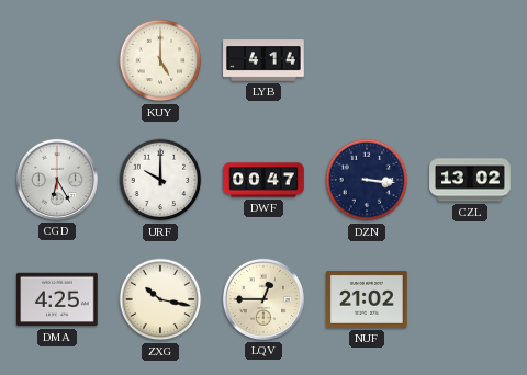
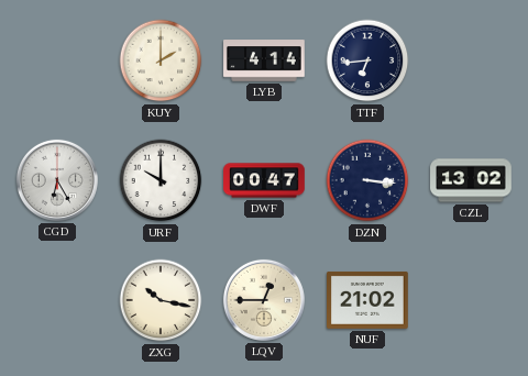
KUY: 5:00 -> 2:00
TTF: none -> 6:44
DMA: 4:25 -> none
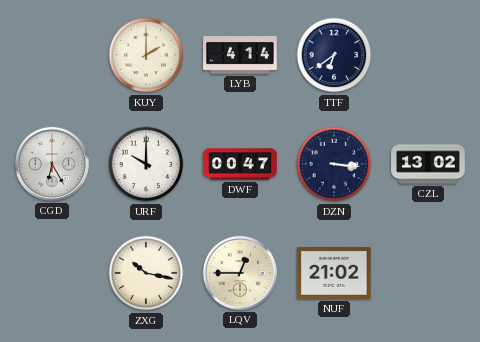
TTF: 6:44 -> 6:39
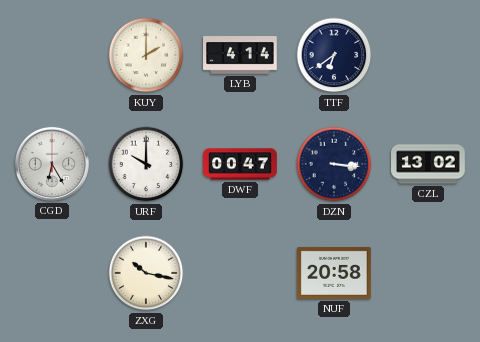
LQV: 12:45 -> none
NUF: 21:02 -> 20:58
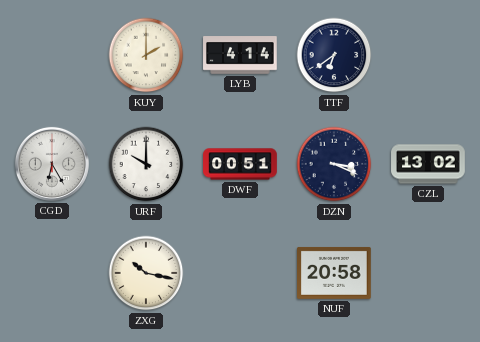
DWF: 00:47 -> 00:51
DZN: 3:16 -> 3:19
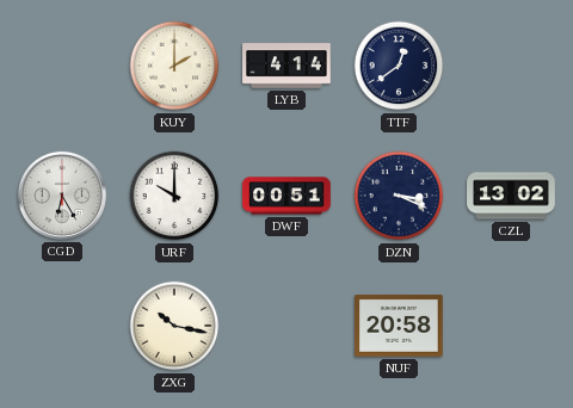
TTF: 6:39 -> 12:39
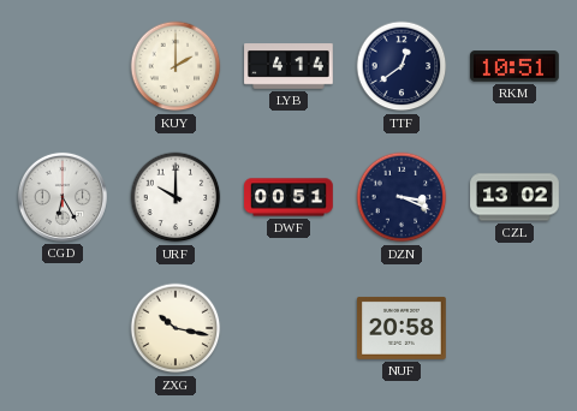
RKM: none -> 10:51
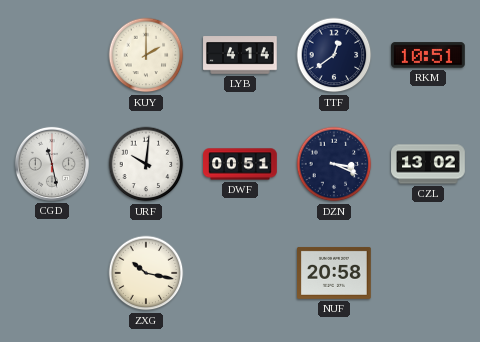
CGD: 6:25 -> 11:28
URF: 10:00 -> 10:01
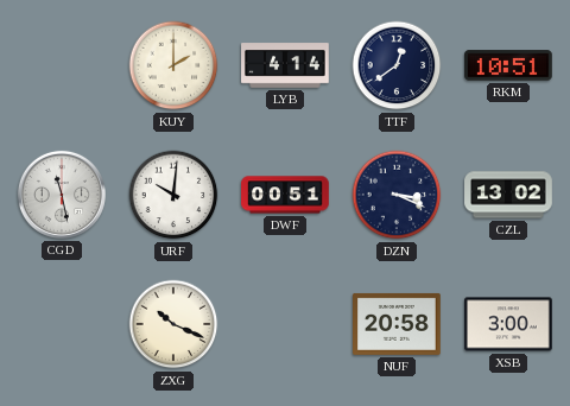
ZXG: 10:17 -> 10:19
XSB: none -> 3:00
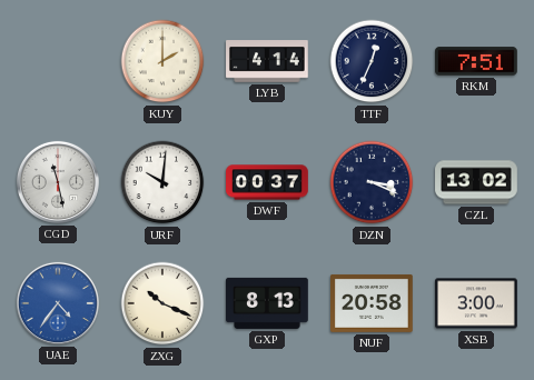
TTF: 12:39 -> 12:34
RKM: 10:51 -> 7:51
DWF: 00:51 -> 00:37
UAE: none -> 4:36
GXP: none -> 8:13
